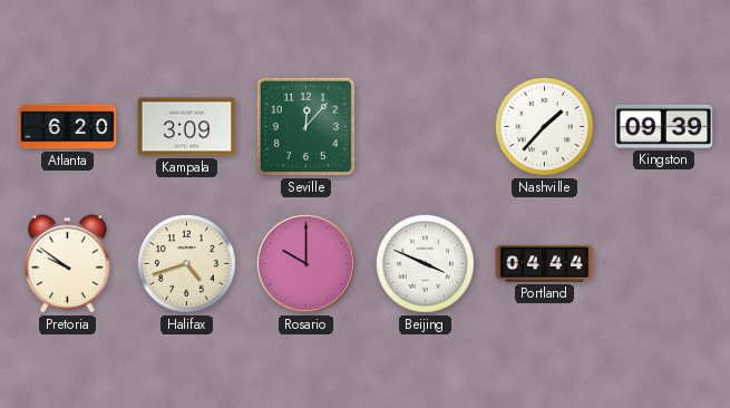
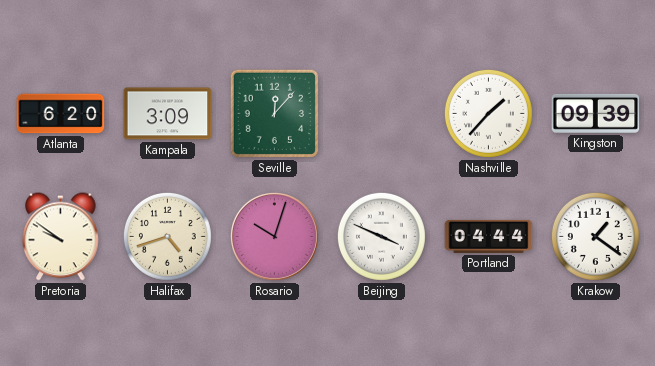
Rosario: 10:00 -> 10:03
Krakow: none -> 1:21
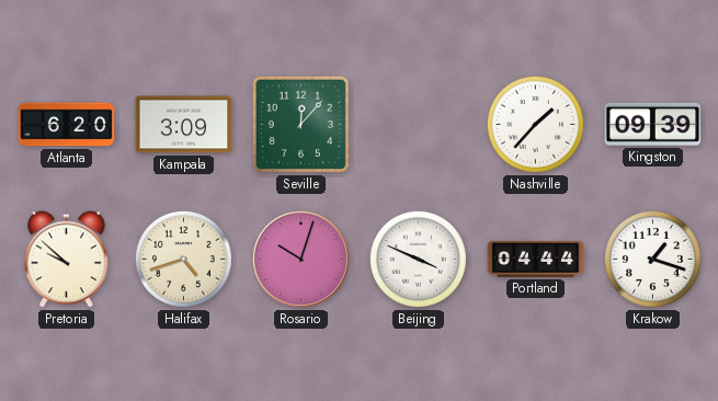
Pretoria: 9:51 -> 9:52
Krakow: 1:21 -> 1:18
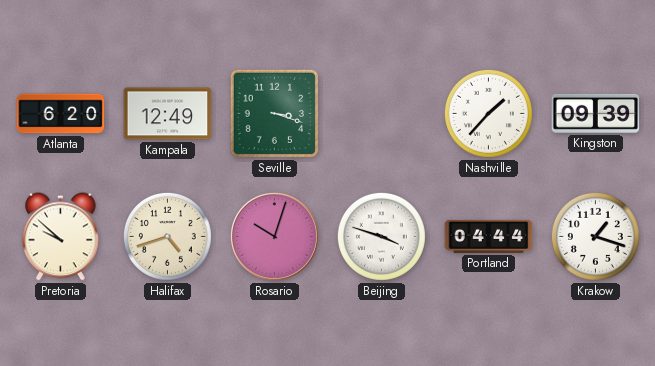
Kampala: 3:09 -> 12:49
Seville: 12:07 -> 3:18
Beijing: 3:49 -> 3:48
